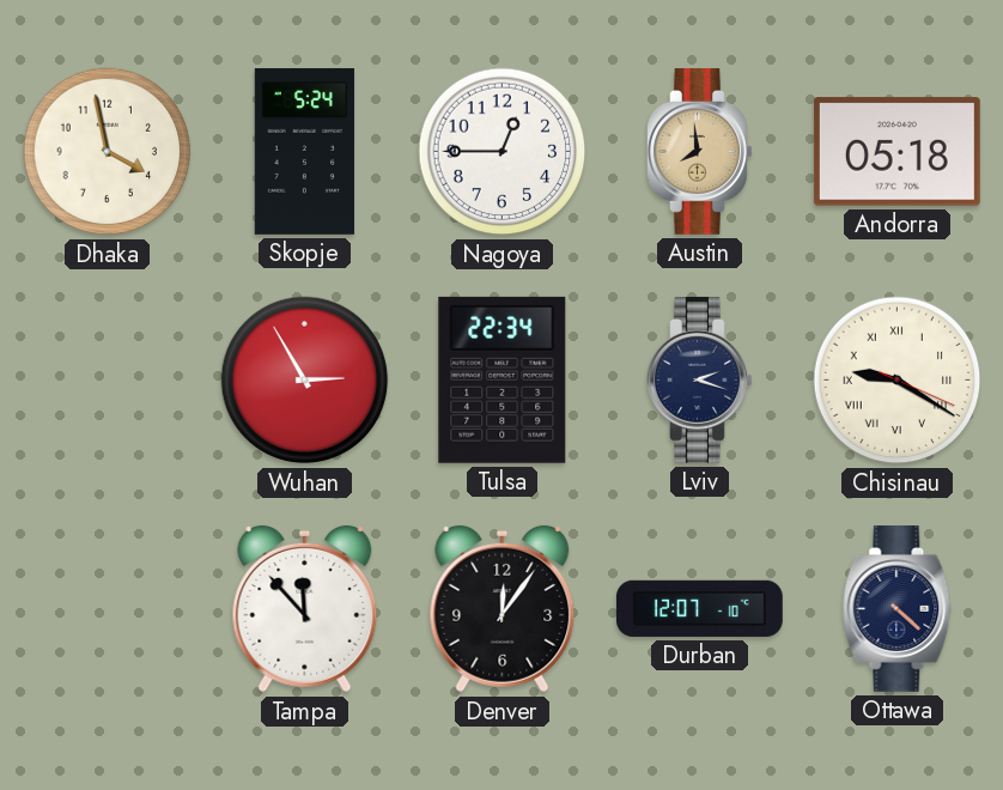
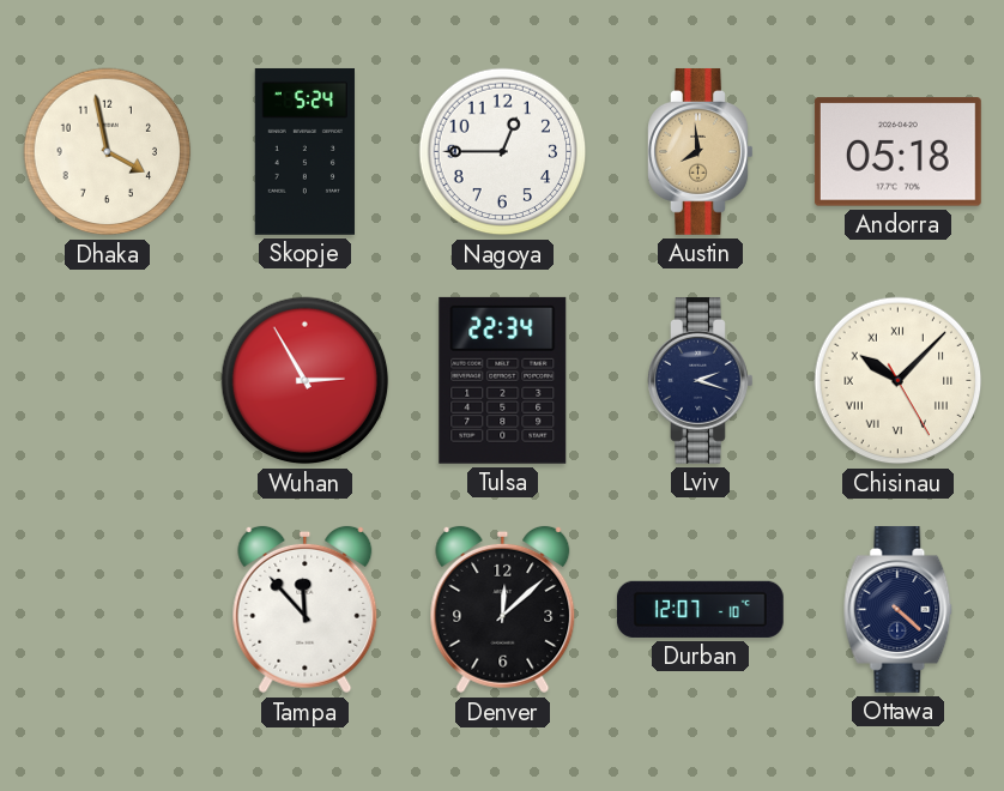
Chisinau: 9:20 -> 10:07
Denver: 12:06 -> 12:08
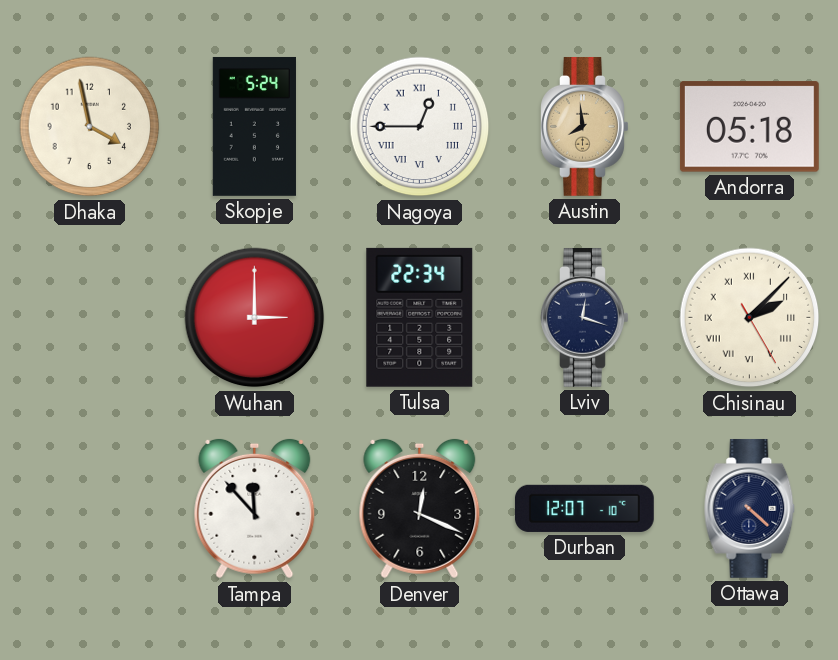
Nagoya numerals: Arabic -> Roman
Wuhan: 2:55 -> 3:00
Lviv: 2:18 -> 12:18
Chisinau: 10:07 -> 2:07
Denver: 12:08 -> 12:19
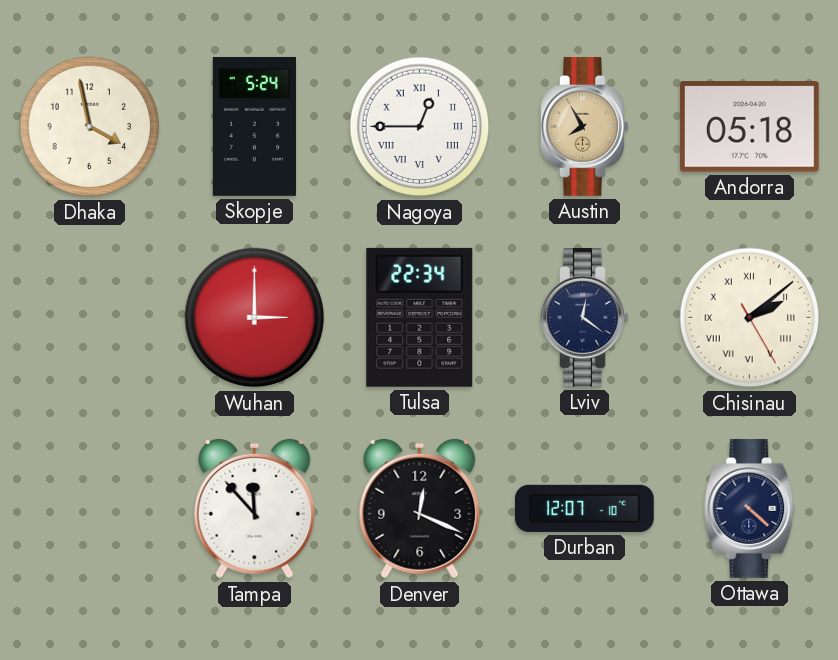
Austin: 7:59 -> 7:55
Lviv: 12:18 -> 12:21
Chisinau: 2:07 -> 2:08
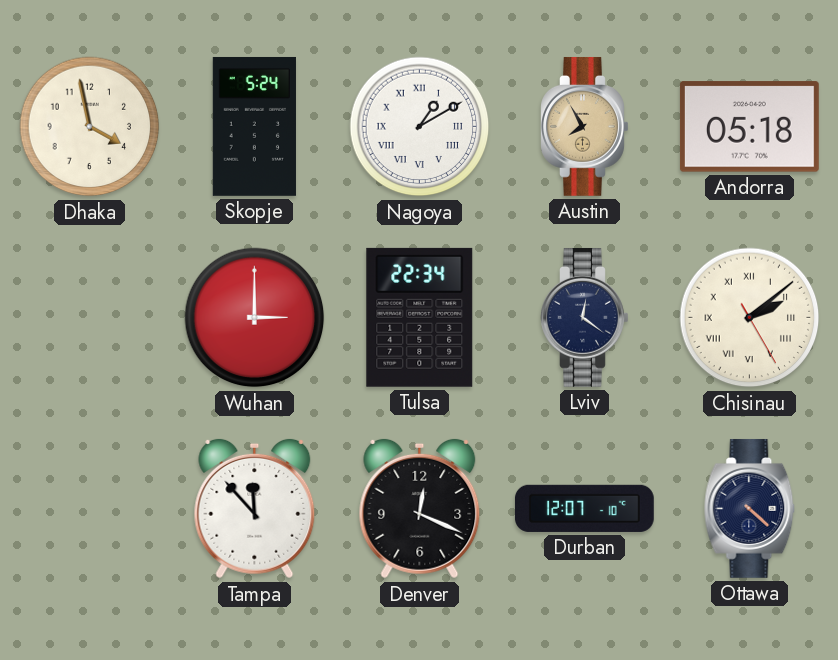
Nagoya: 12:45 -> 1:10
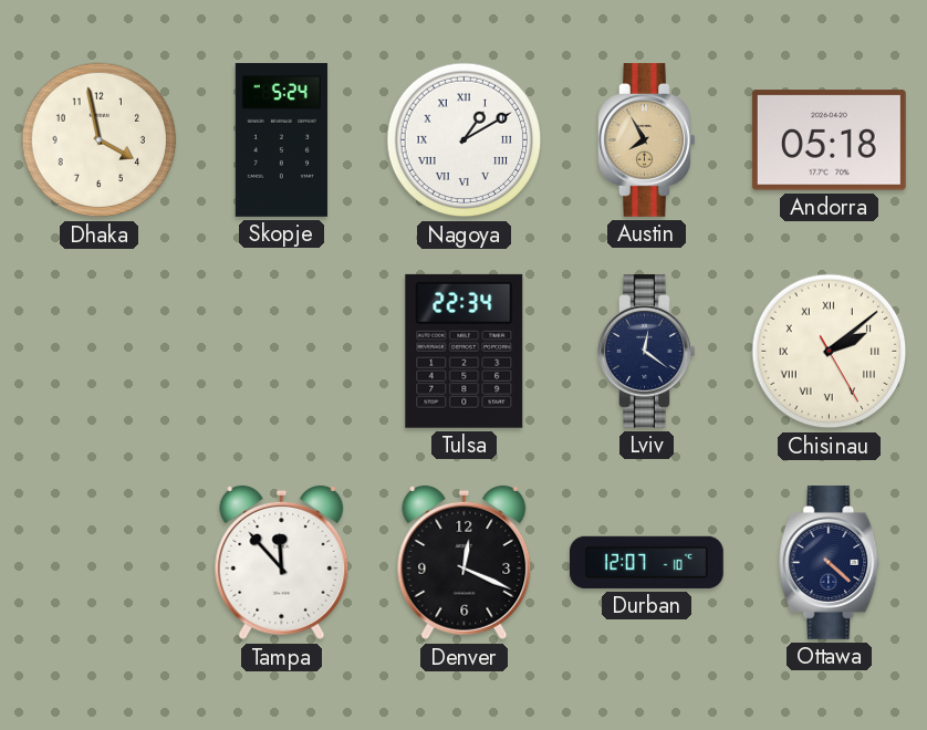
Wuhan: 3:00 -> none
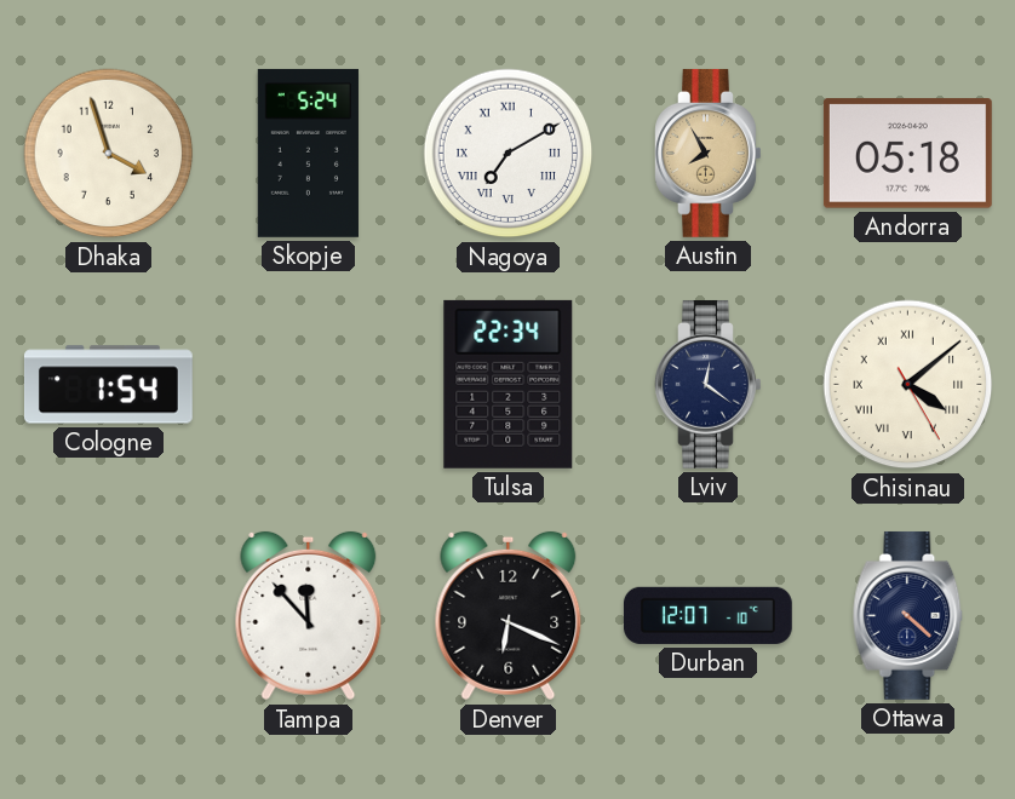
Dhaka: 3:58 -> 3:57
Nagoya: 1:10 -> 7:10
Cologne: none -> 1:54
Chisinau: 2:08 -> 4:08
Denver: 12:19 -> 6:19
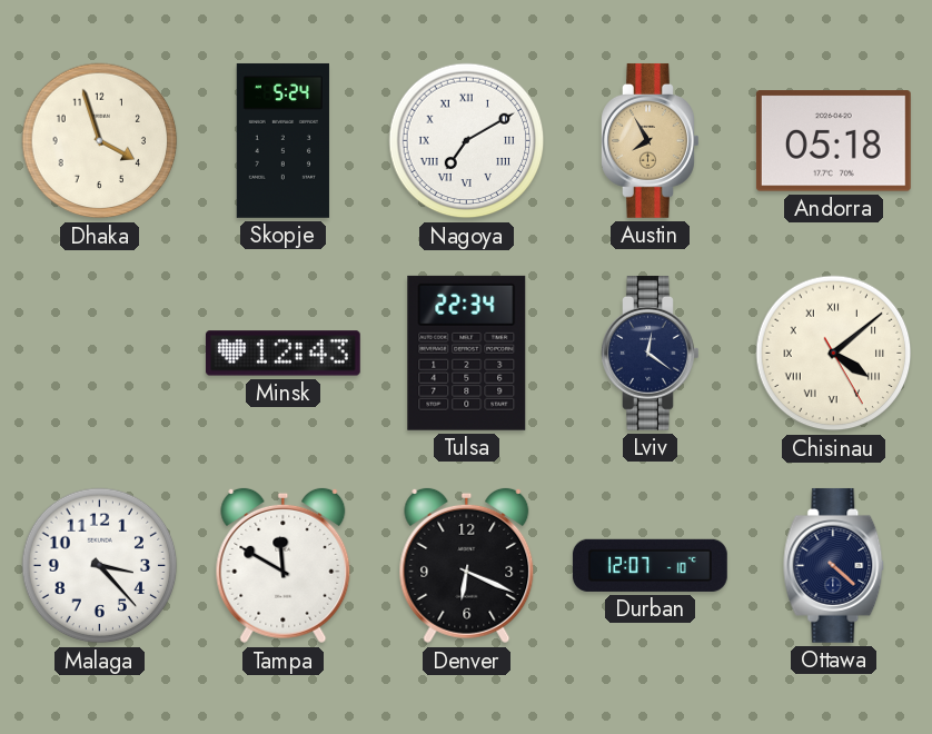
Cologne: 1:54 -> none
Minsk: none -> 12:43
Malaga: none -> 3:23
Tampa: 11:53 -> 11:50
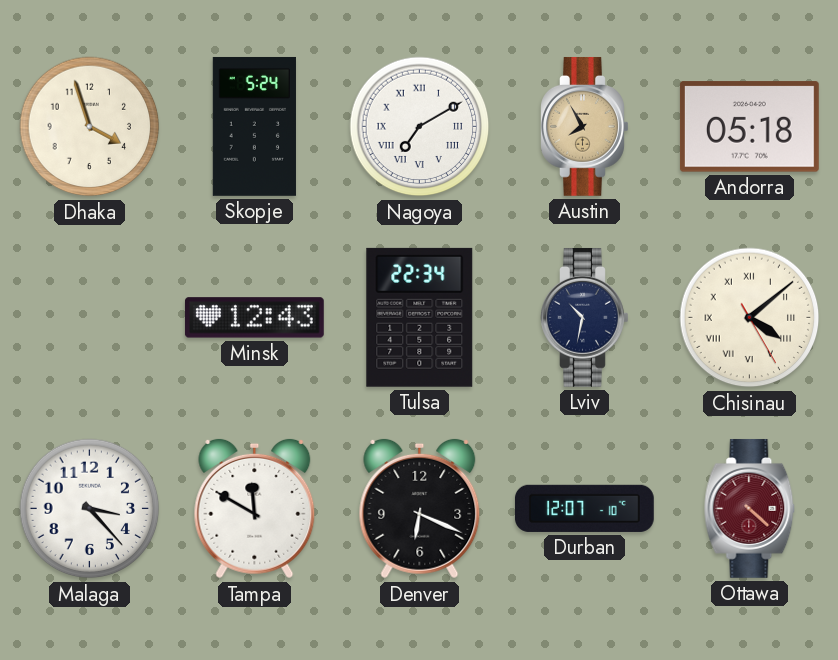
Lviv: 12:21 -> 10:32
Ottawa dial: navy -> burgundy
